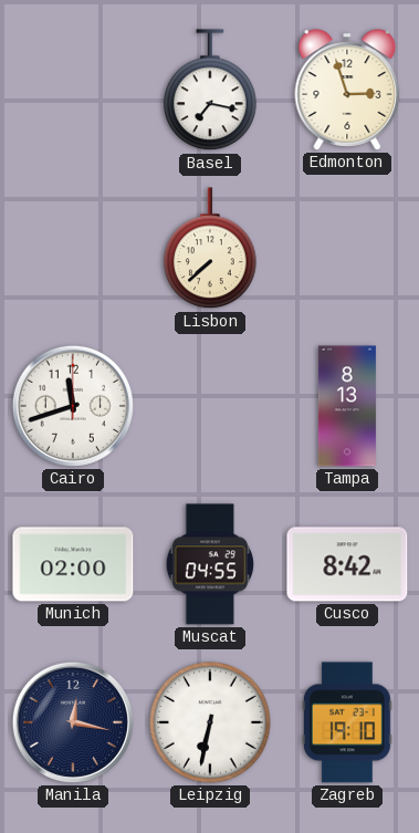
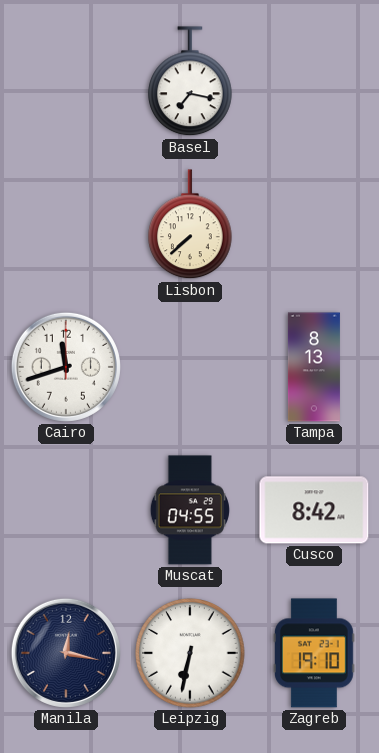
Edmonton: 2:57 -> none
Munich: 02:00 -> none
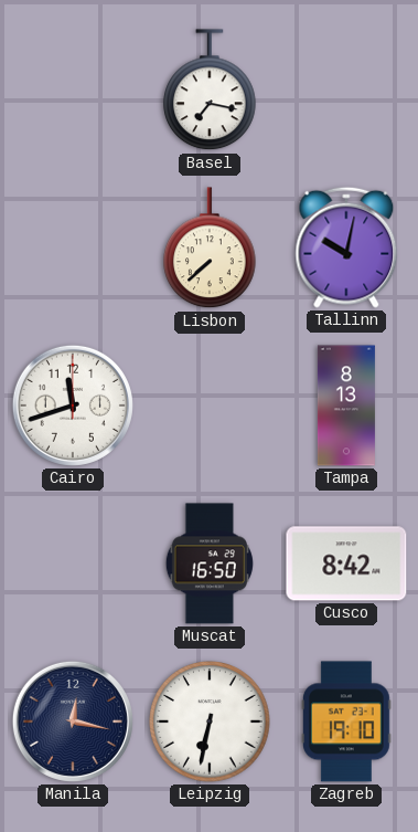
Tallinn: none -> 10:02
Muscat: 04:55 -> 16:50
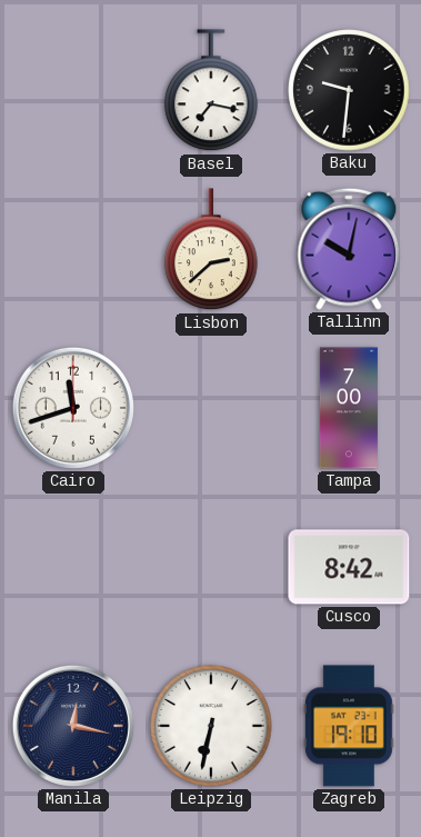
Baku: none -> 9:31
Lisbon: 7:38 -> 2:38
Tampa: 8:13 -> 7:00
Muscat: 16:50 -> none
